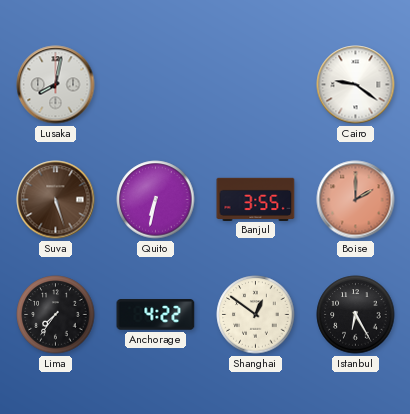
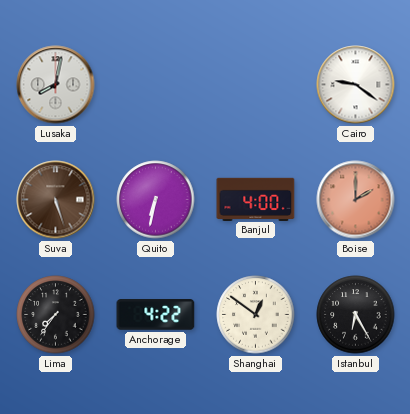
Banjul: 3:55 -> 4:00
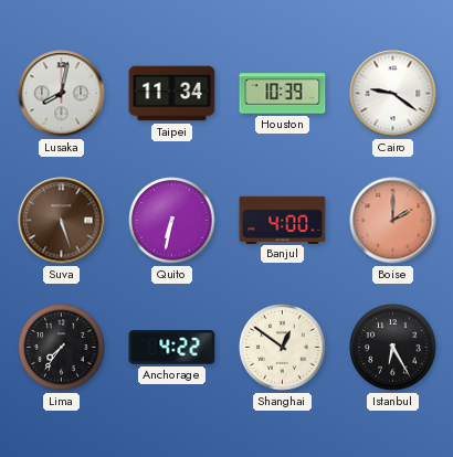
Taipei: none -> 11:34
Houston: none -> 10:39
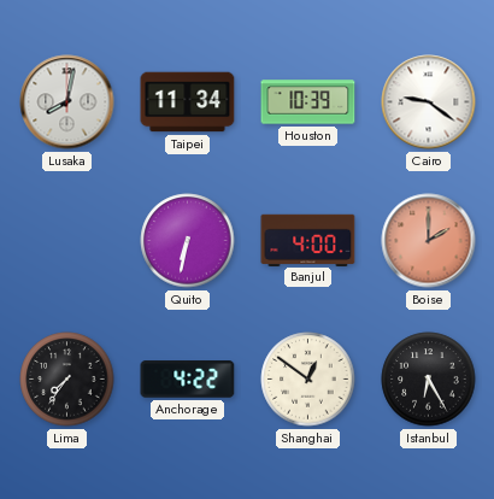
Suva: 5:27 -> none
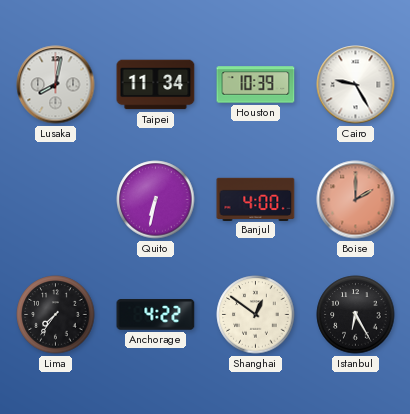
Cairo: 9:21 -> 9:25
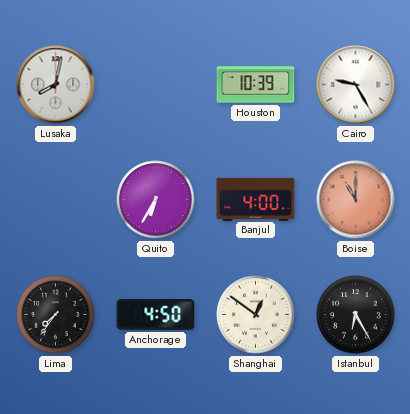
Taipei: 11:34 -> none
Quito: 6:32 -> 6:35
Boise: 2:00 -> 11:00
Anchorage: 4:22 -> 4:50
